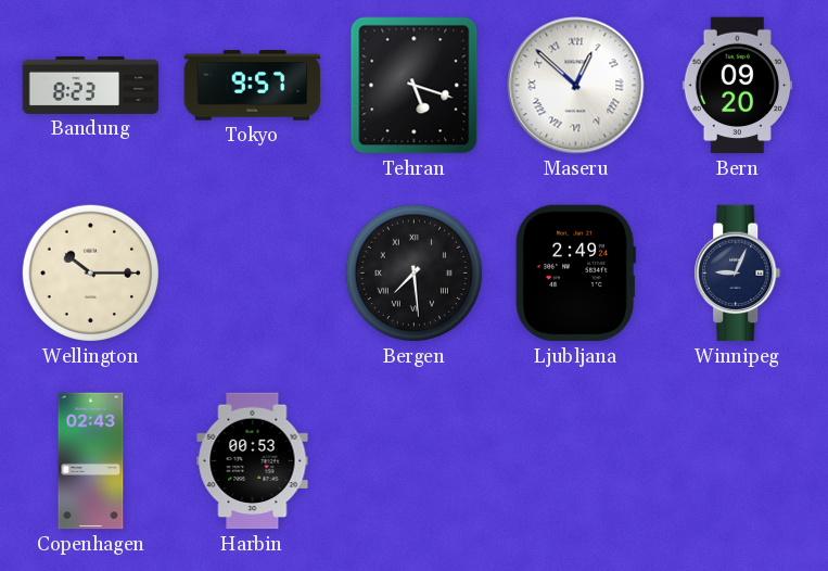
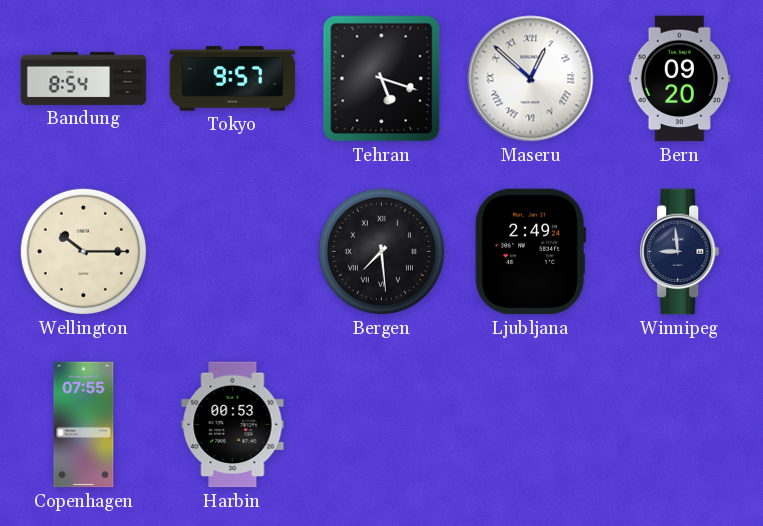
Bandung: 8:23 -> 8:54
Winnipeg: 9:04 -> 8:59
Copenhagen: 02:43 -> 07:55
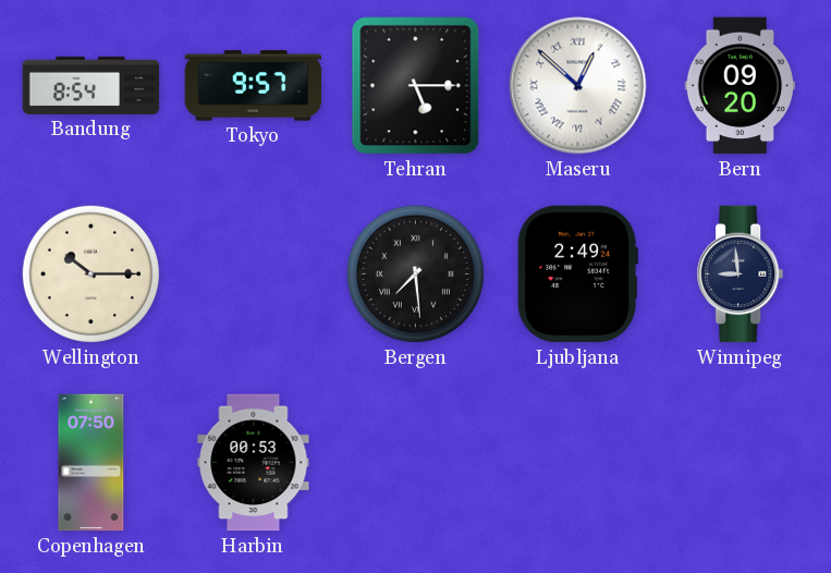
Tehran: 5:18 -> 5:15
Copenhagen: 07:55 -> 07:50
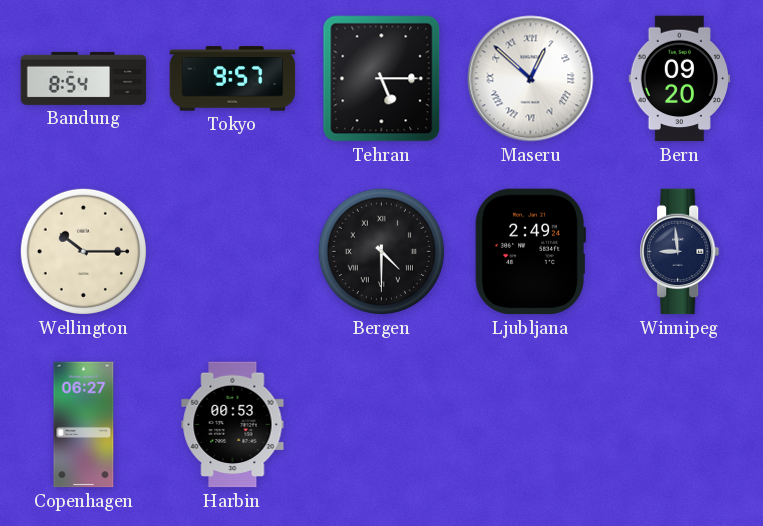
Bergen: 7:29 -> 4:30
Copenhagen: 07:50 -> 06:27
